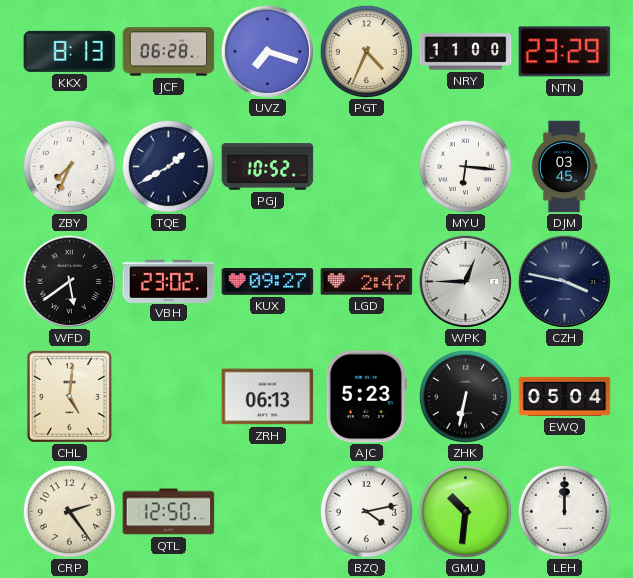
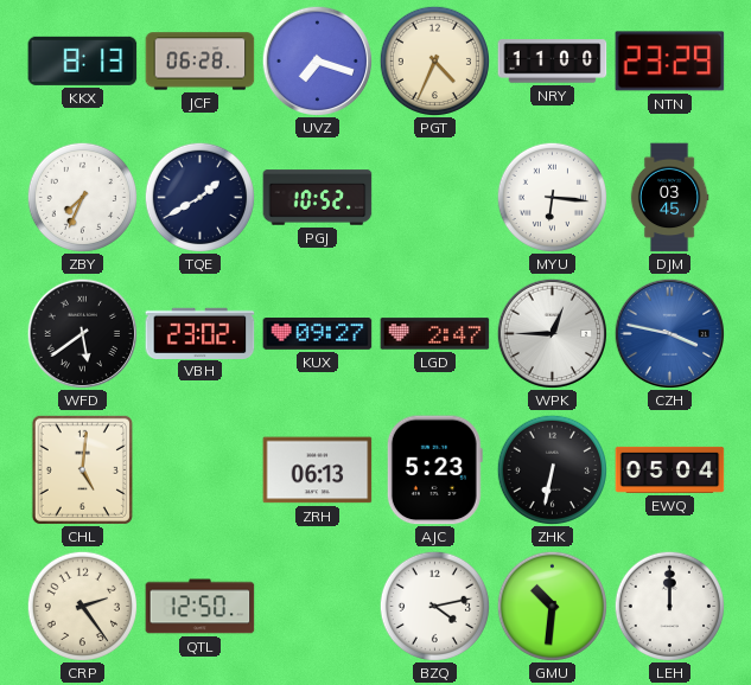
CZH dial: navy -> blue
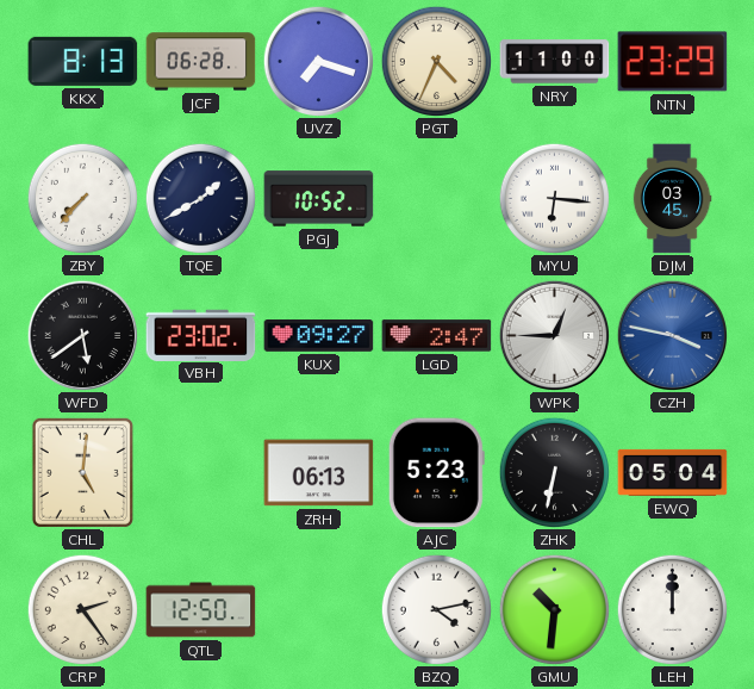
ZBY: 7:34 -> 7:37
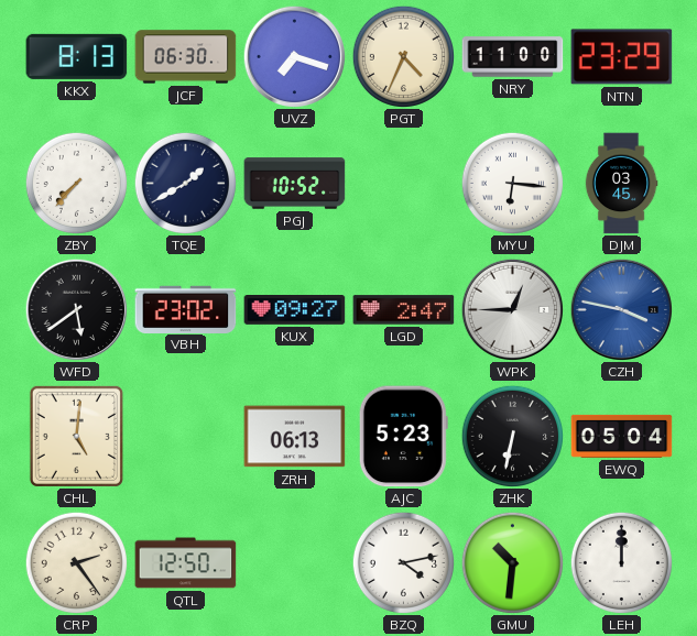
JCF: 06:28 -> 06:30
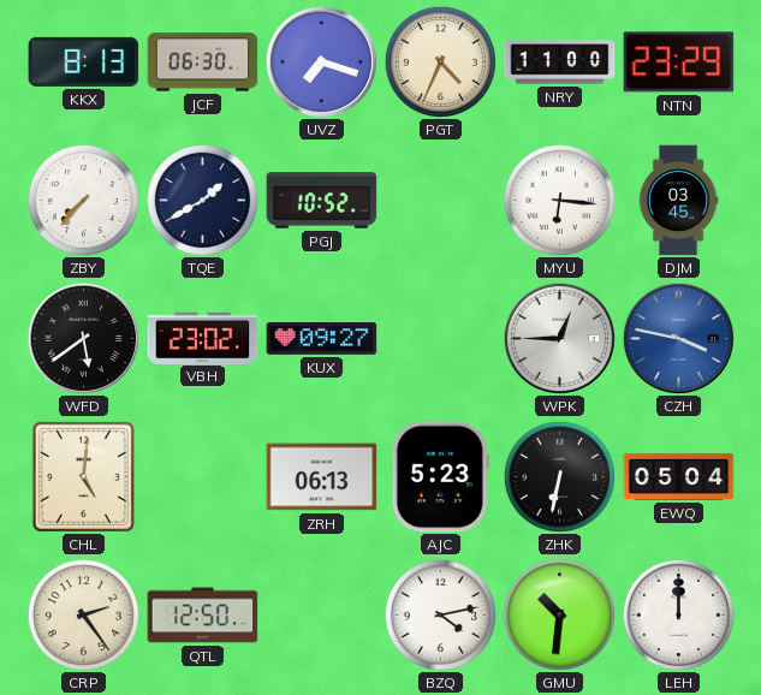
LGD: 2:47 -> none
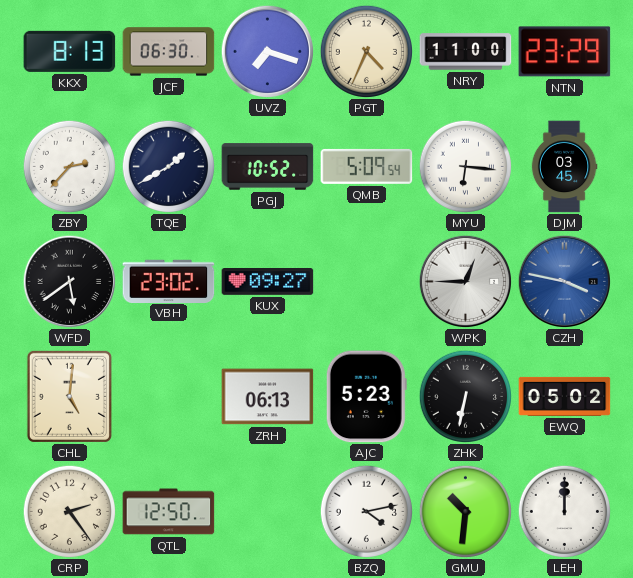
ZBY: 7:37 -> 2:37
QMB: none -> 5:09
EWQ: 05:04 -> 05:02
